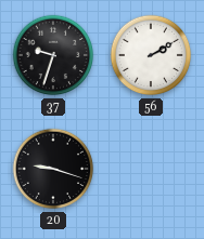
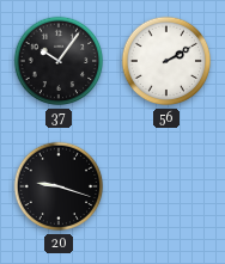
37: 9:33 -> 10:06
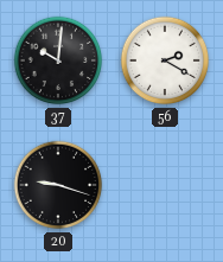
37: 10:06 -> 10:01
56: 2:10 -> 2:20
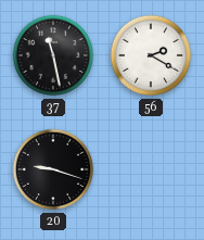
37: 10:01 -> 11:28
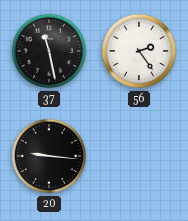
56: 2:20 -> 2:24
20: 9:18 -> 9:16
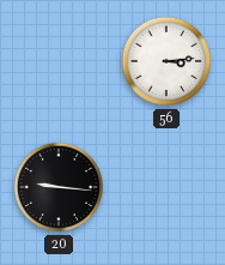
37: 11:28 -> none
56: 2:24 -> 3:14
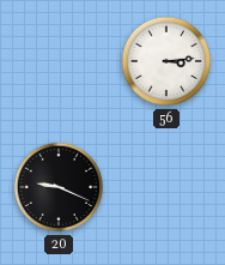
20: 9:16 -> 9:19
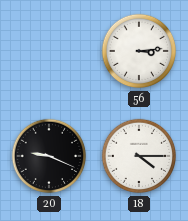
18: none -> 4:15
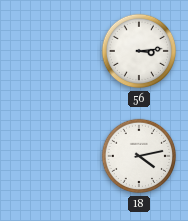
20: 9:19 -> none
18: 4:15 -> 4:13
